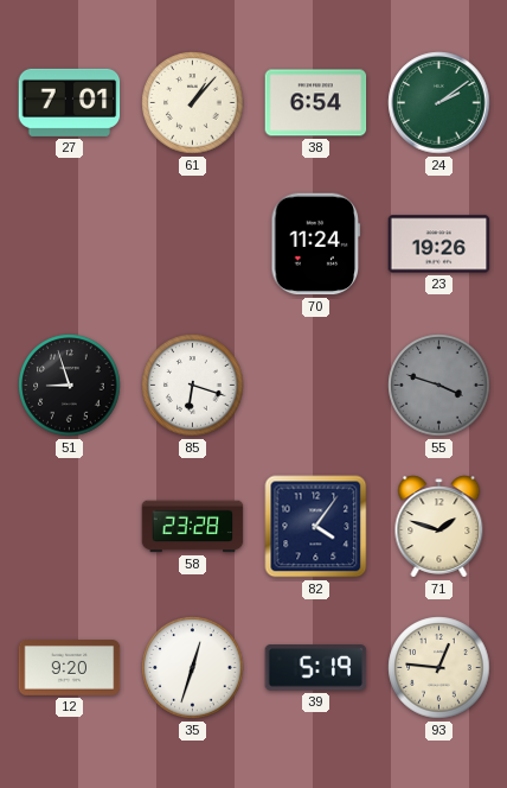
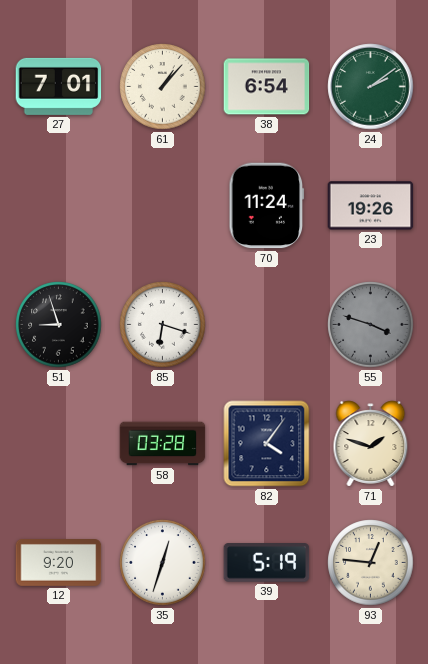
58: 23:28 -> 03:28
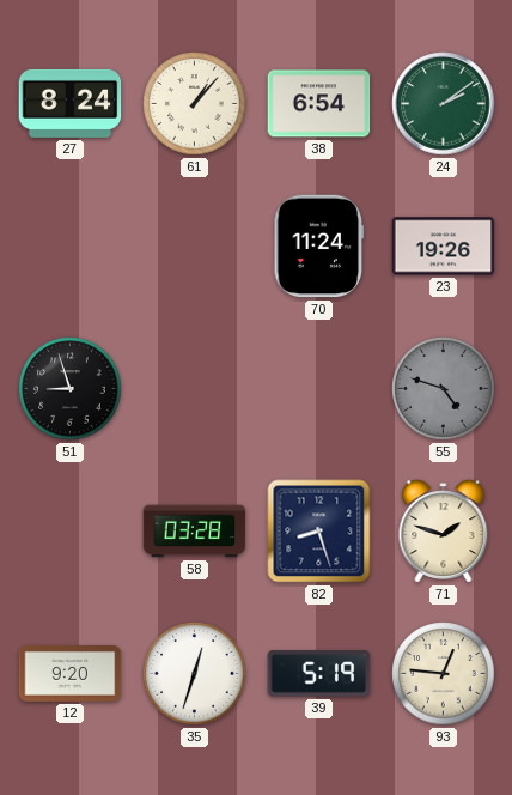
27: 7:01 -> 8:24
85: 6:18 -> none
55: 3:48 -> 4:48
82: 4:06 -> 8:27
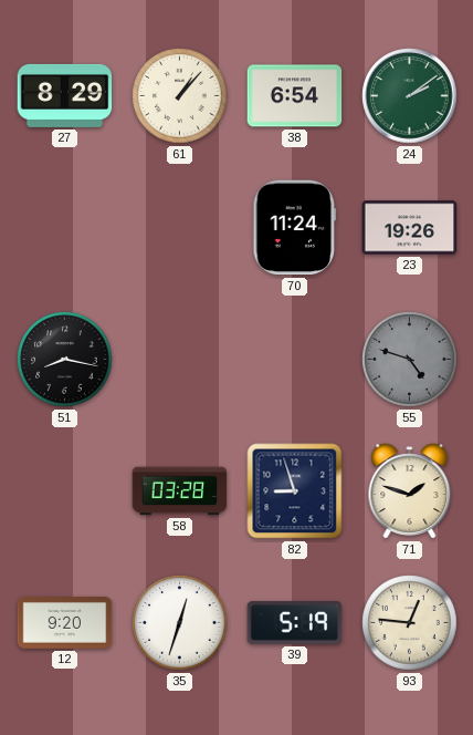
27: 8:24 -> 8:29
51: 8:57 -> 8:17
82: 8:27 -> 8:57
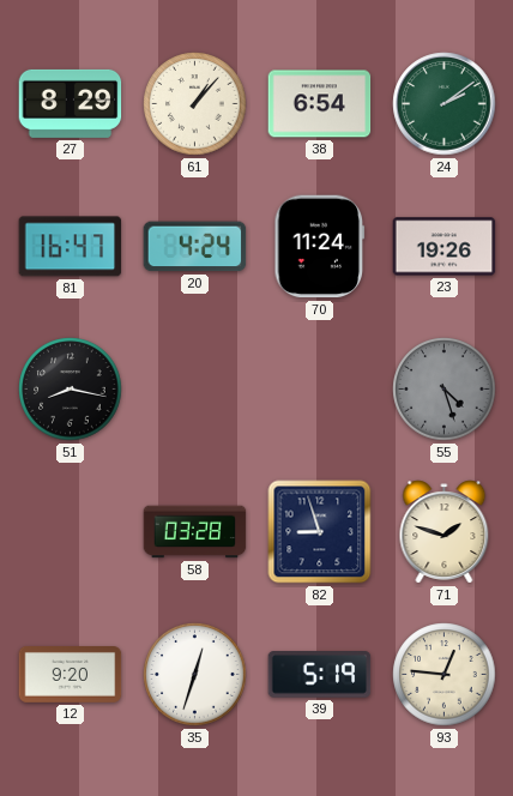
81: none -> 16:47
20: none -> 4:24
55: 4:48 -> 4:27
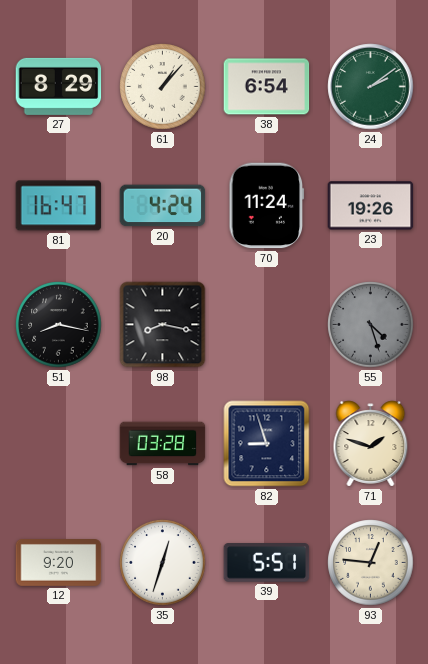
98: none -> 8:17
39: 5:19 -> 5:51
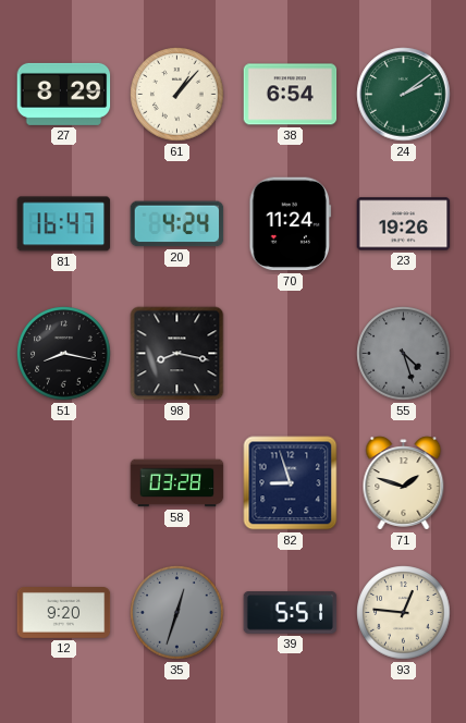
35 dial: white -> grey
